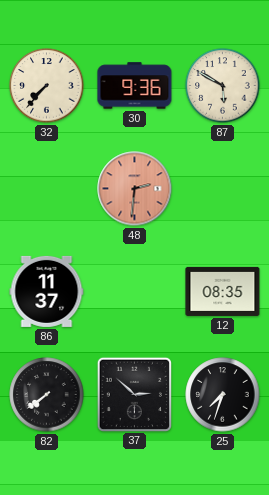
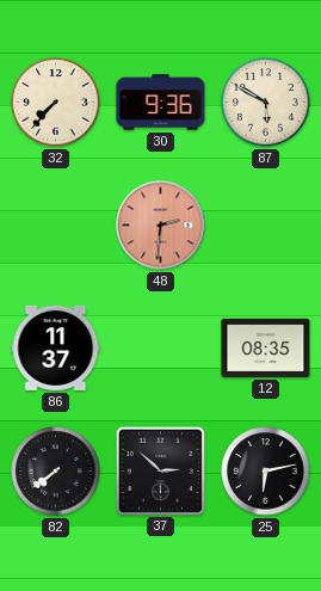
25: 7:33 -> 6:13
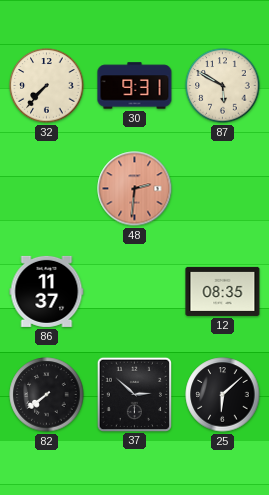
30: 9:36 -> 9:31
25: 6:13 -> 6:08
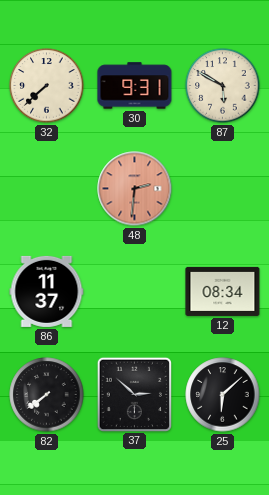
32: 7:37 -> 7:38
12: 08:35 -> 08:34
